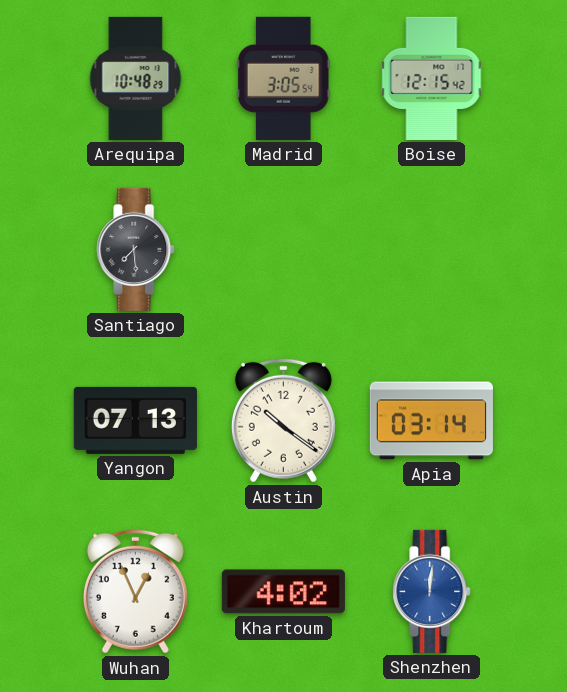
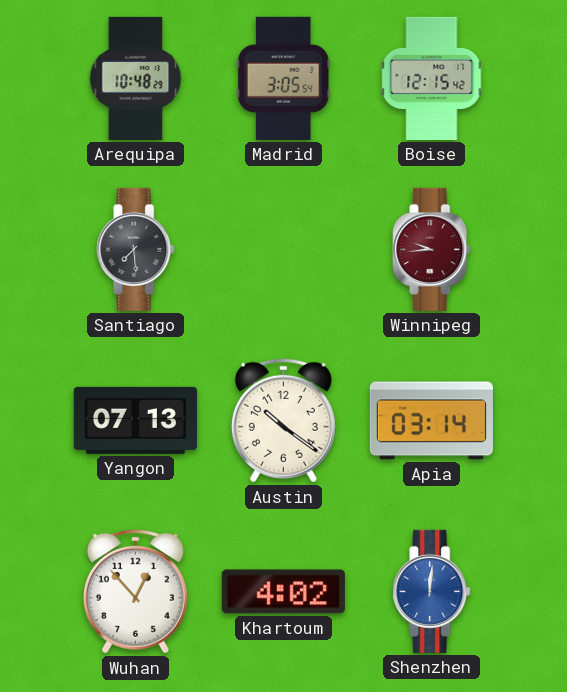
Winnipeg: none -> 9:44
Wuhan: 12:56 -> 12:53
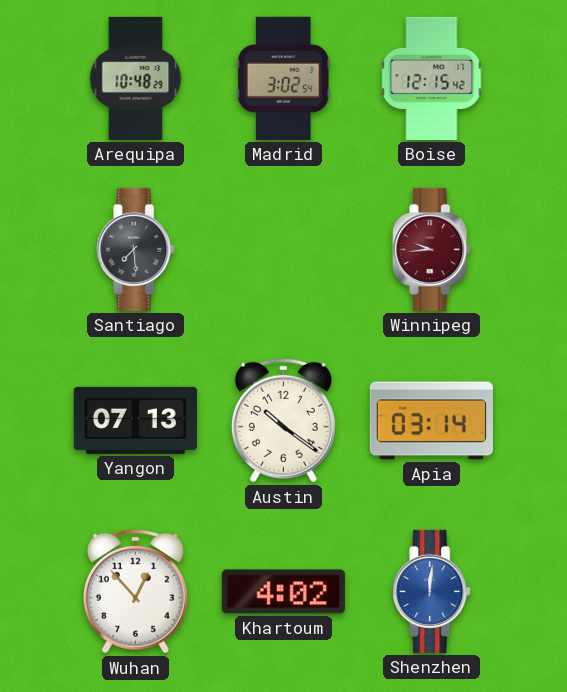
Madrid: 3:05 -> 3:02
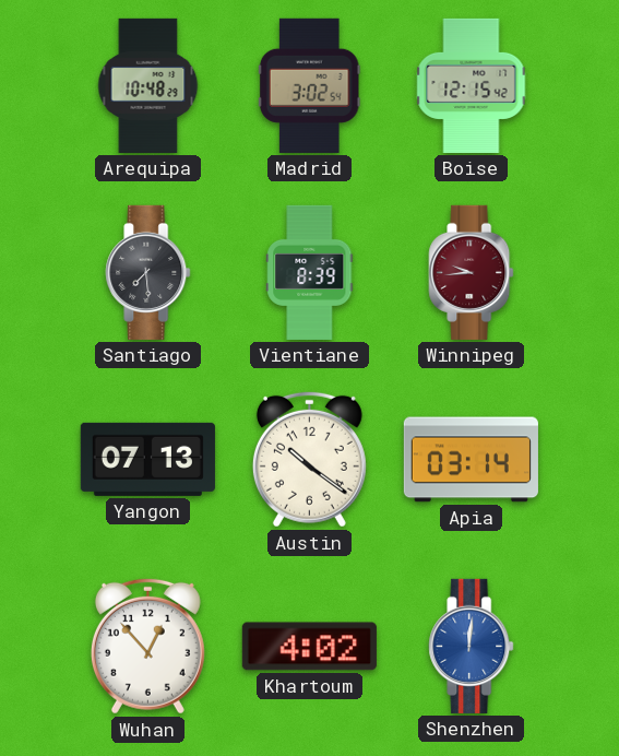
Vientiane: none -> 8:39
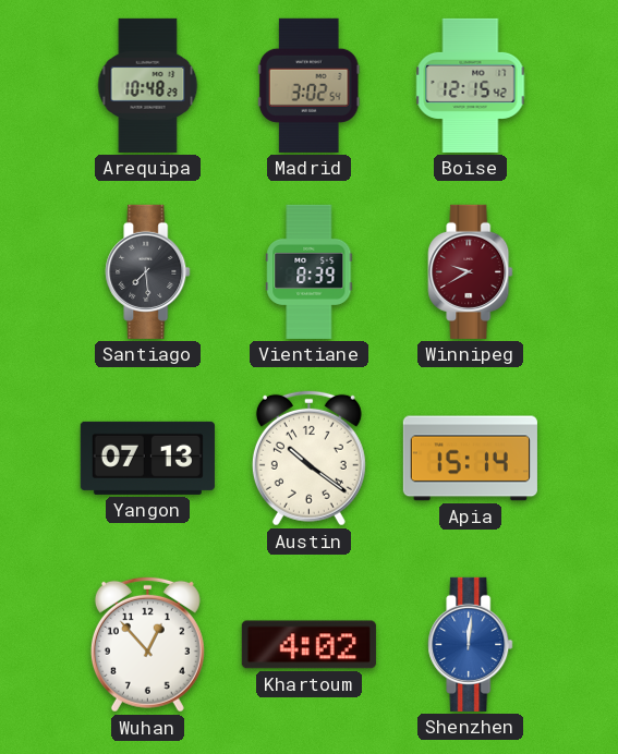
Winnipeg: 9:44 -> 9:40
Apia: 03:14 -> 15:14
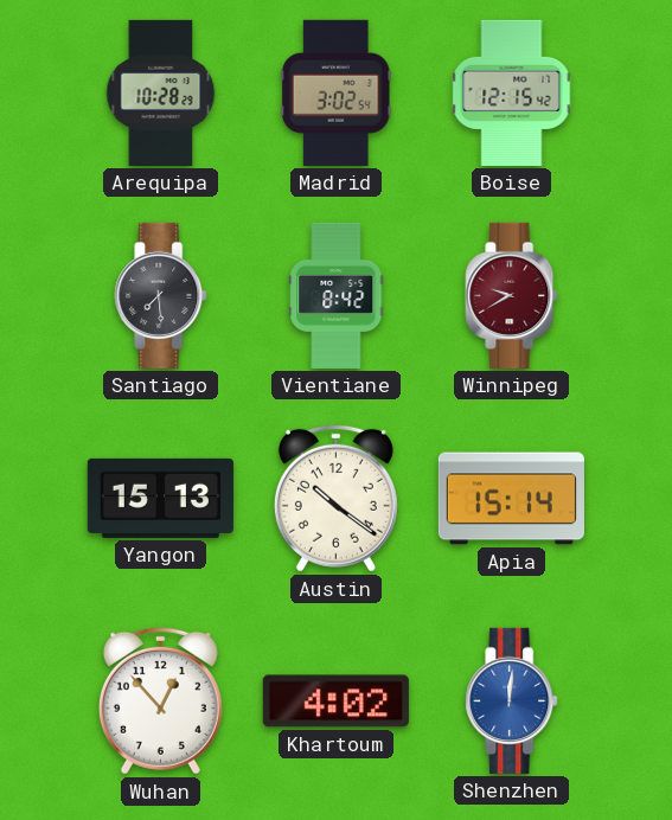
Arequipa: 10:48 -> 10:28
Vientiane: 8:39 -> 8:42
Yangon: 07:13 -> 15:13
